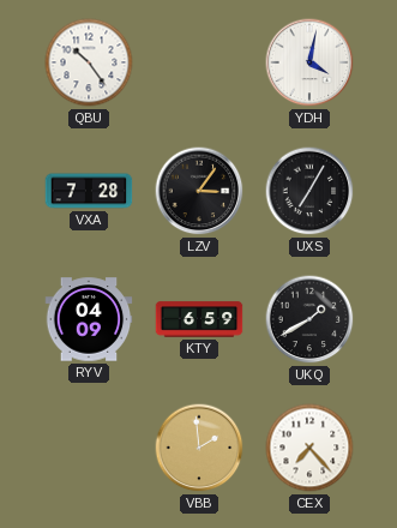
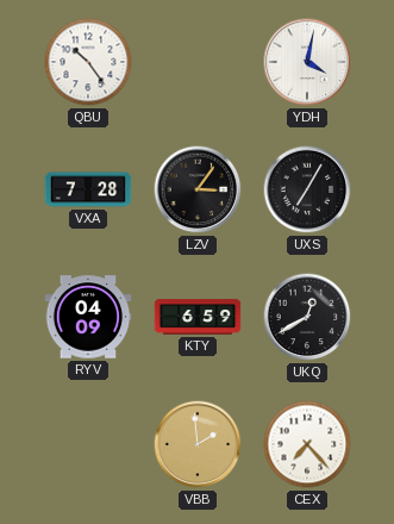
UKQ: 1:40 -> 12:40
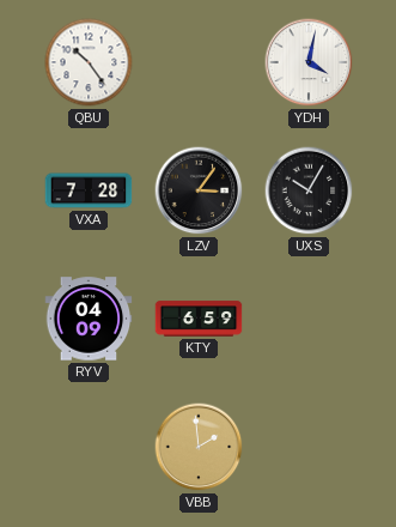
UXS: 7:05 -> 10:05
UKQ: 12:40 -> none
CEX: 7:23 -> none
